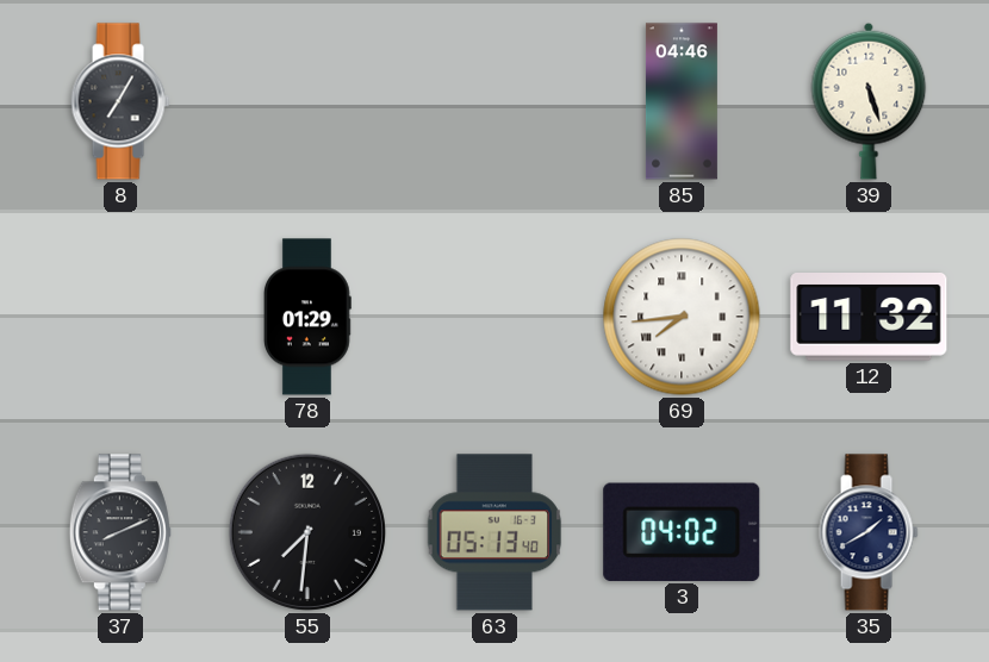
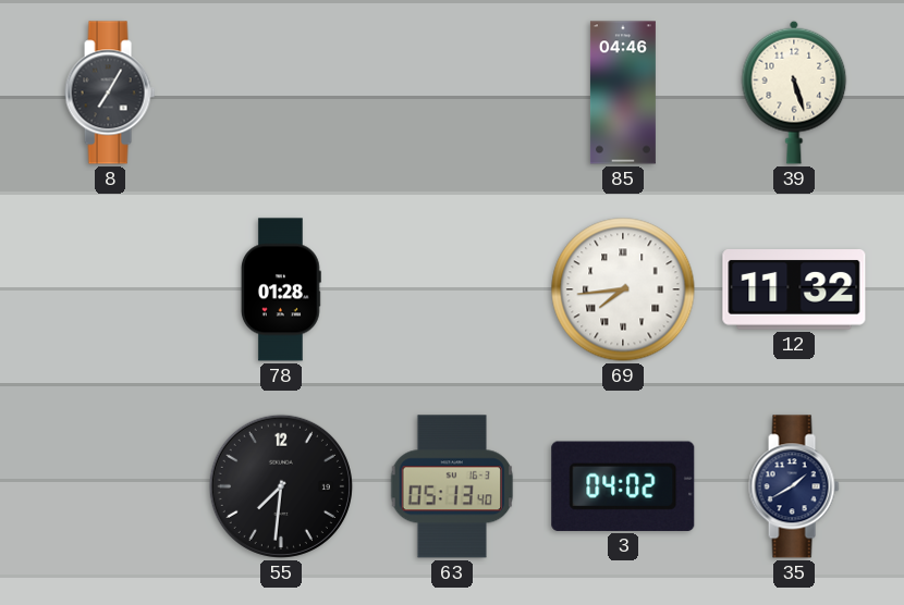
78: 01:29 -> 01:28
37: 8:11 -> none
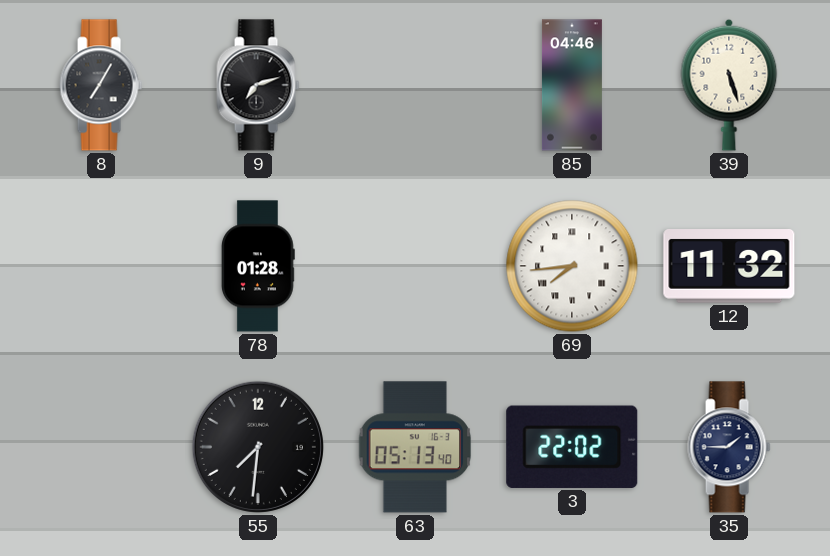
9: none -> 7:12
3: 04:02 -> 22:02
35: 1:40 -> 1:45
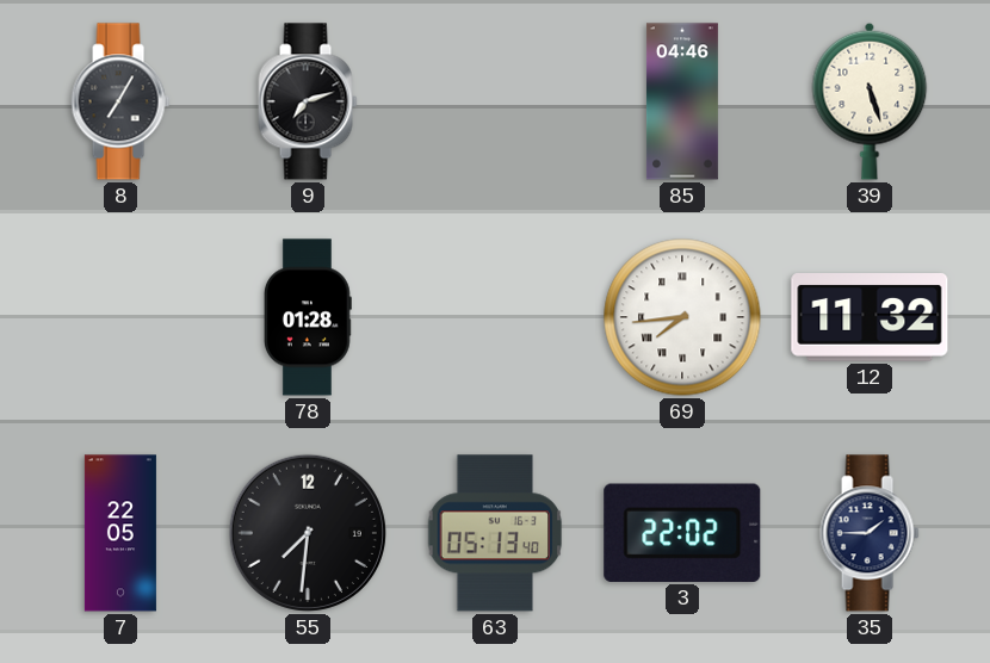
7: none -> 22:05
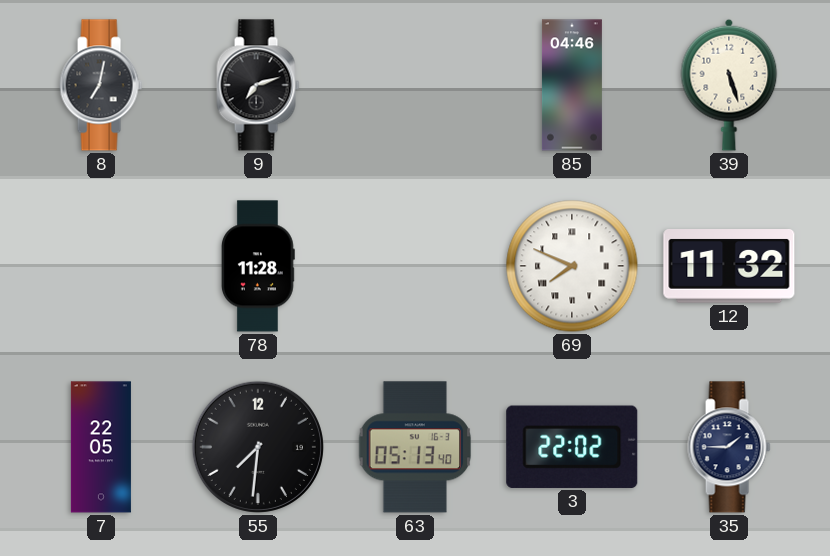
8: 7:05 -> 7:02
78: 01:28 -> 11:28
69: 7:44 -> 7:49
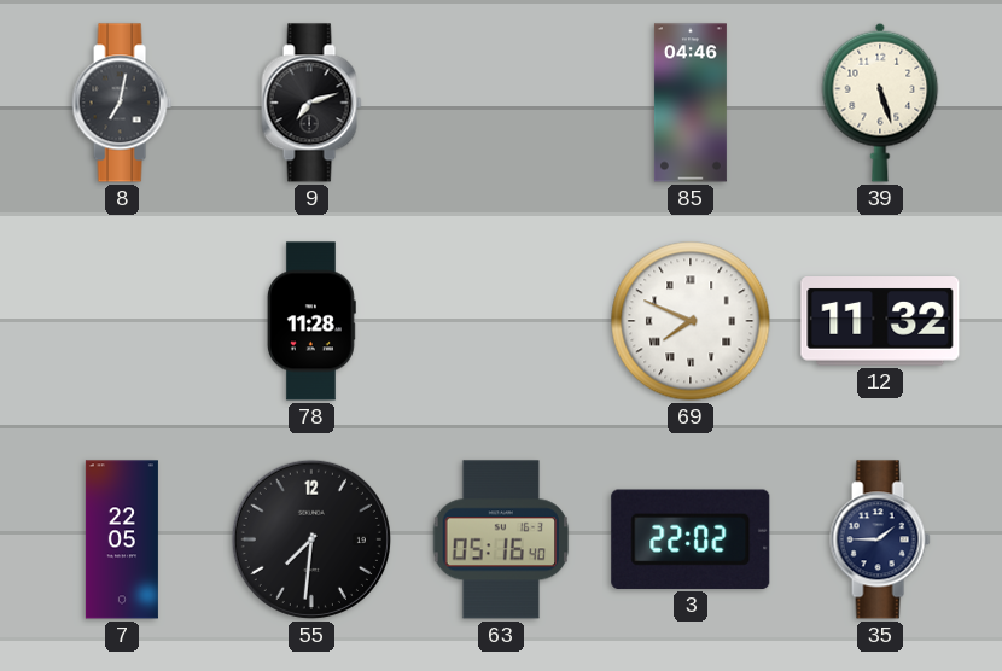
63: 05:13 -> 05:16
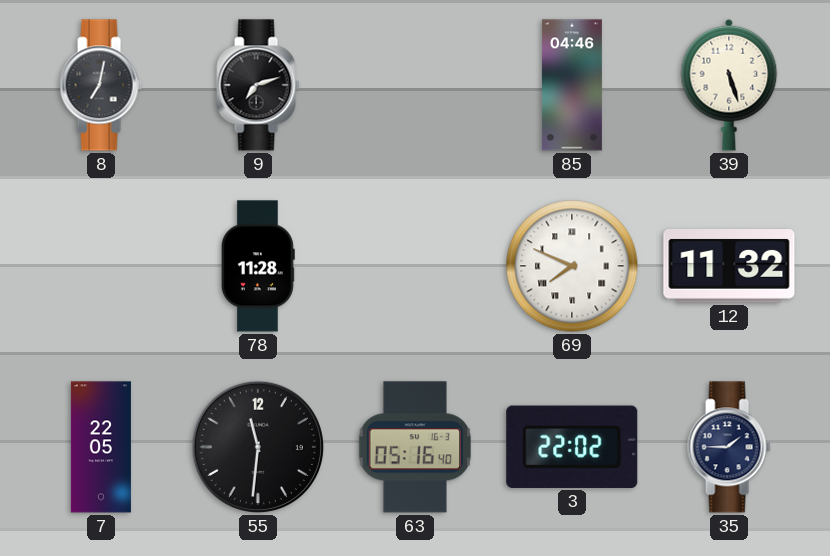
55: 7:31 -> 11:31
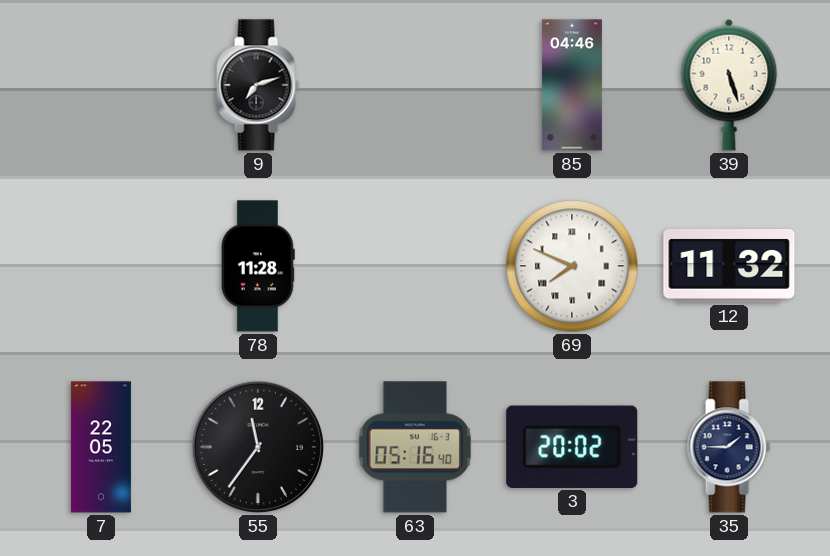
8: 7:02 -> none
55: 11:31 -> 11:36
3: 22:02 -> 20:02
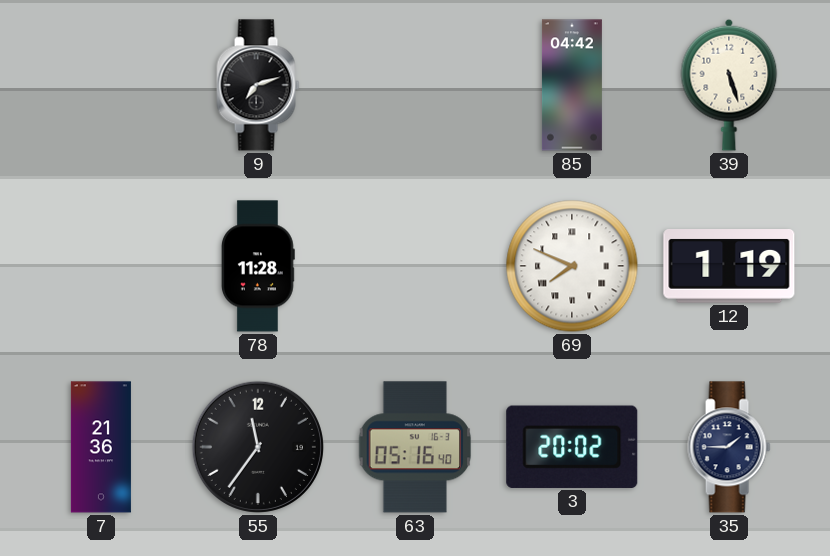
85: 04:46 -> 04:42
12: 11:32 -> 1:19
7: 22:05 -> 21:36
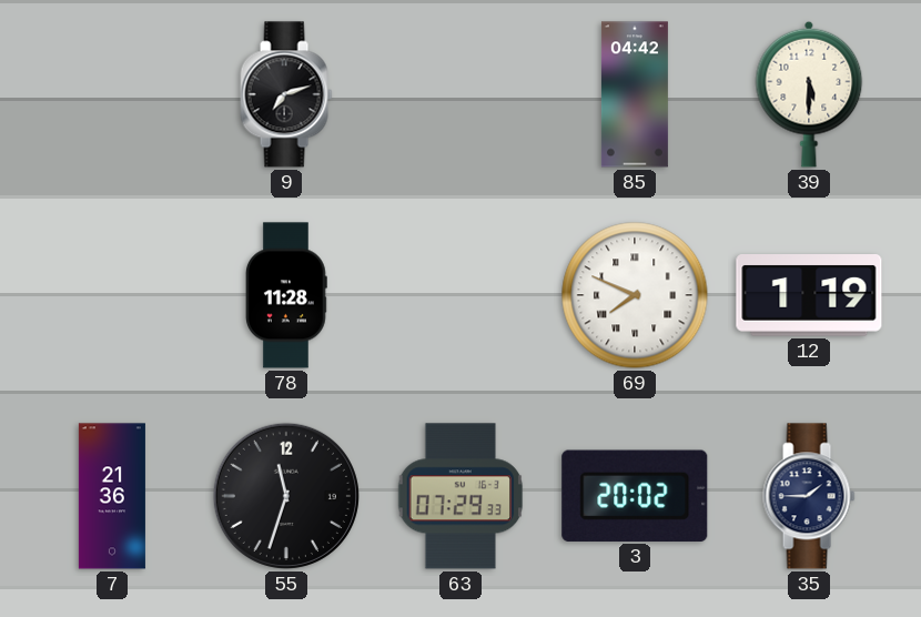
39: 5:27 -> 5:30
55: 11:36 -> 11:33
63: 05:16 -> 07:29
